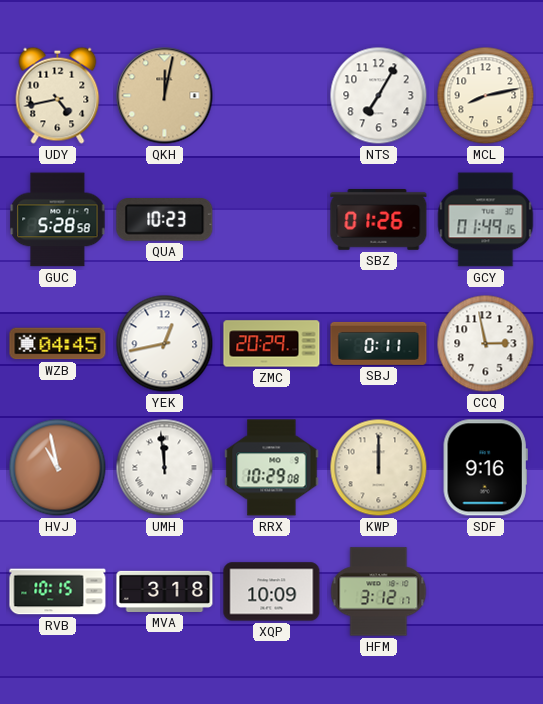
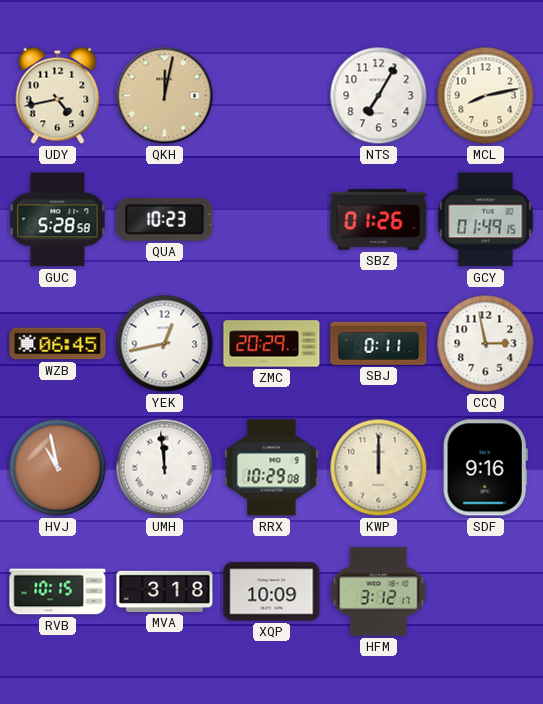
WZB: 04:45 -> 06:45
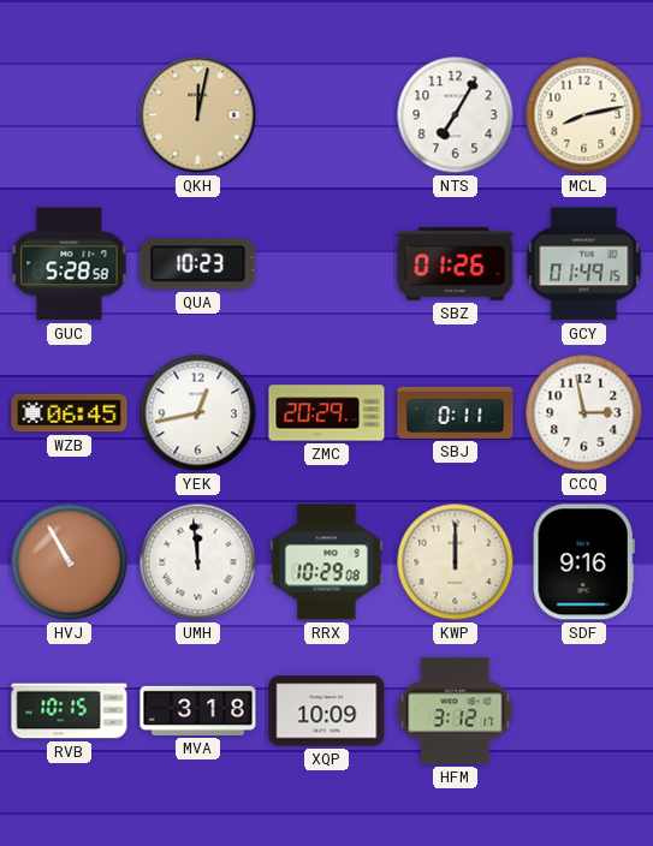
UDY: 4:43 -> none
HVJ: 10:58 -> 10:55
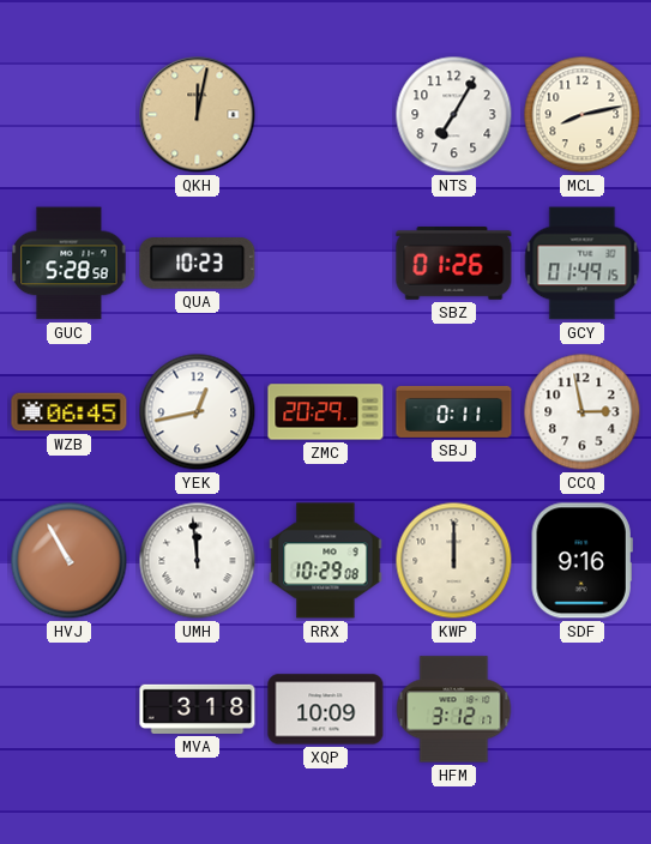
RVB: 10:15 -> none
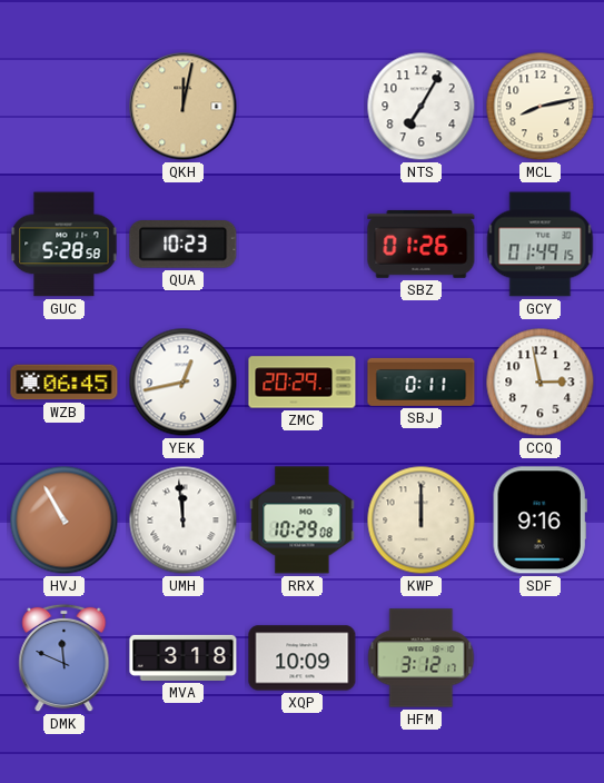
DMK: none -> 11:49
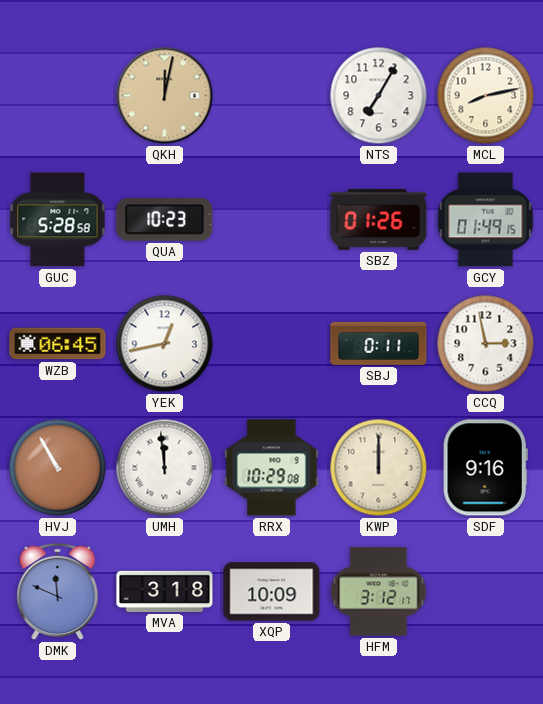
ZMC: 20:29 -> none
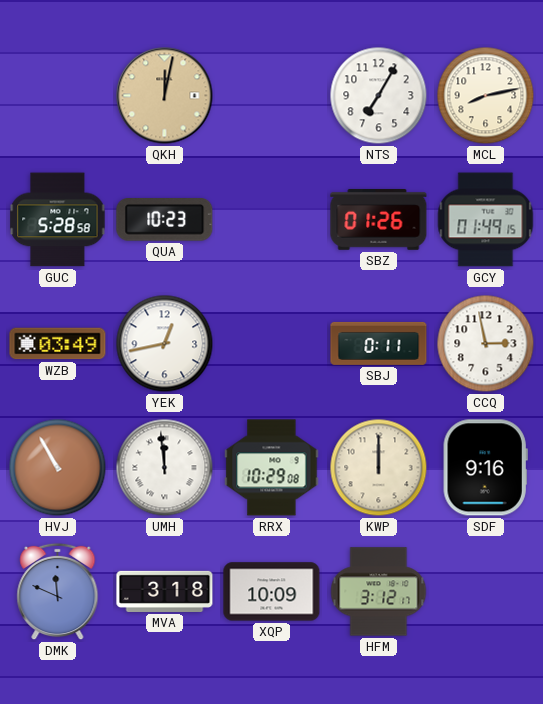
WZB: 06:45 -> 03:49
